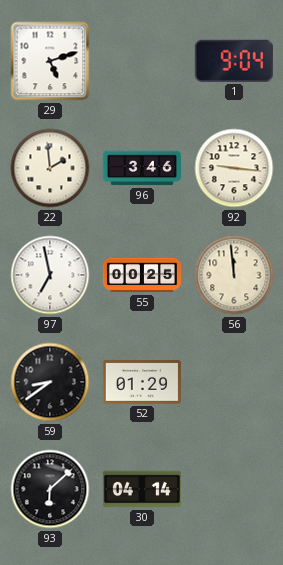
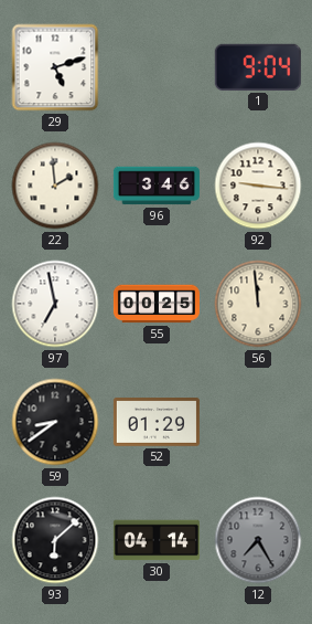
12: none -> 7:25
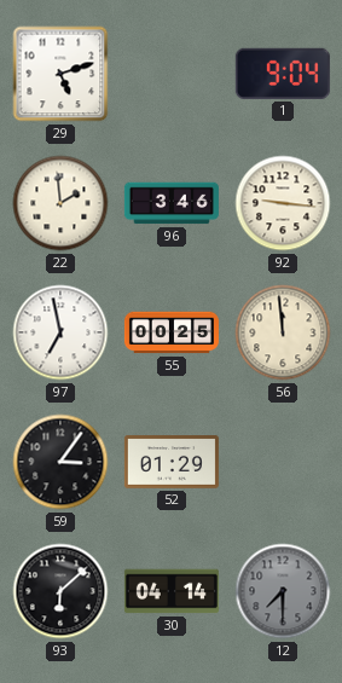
59: 8:39 -> 3:06
12: 7:25 -> 7:30
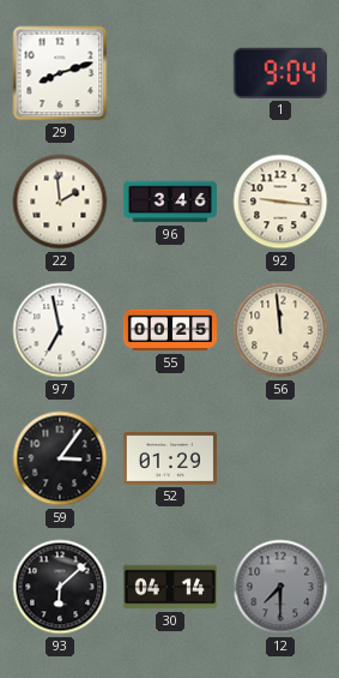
29: 5:12 -> 8:12
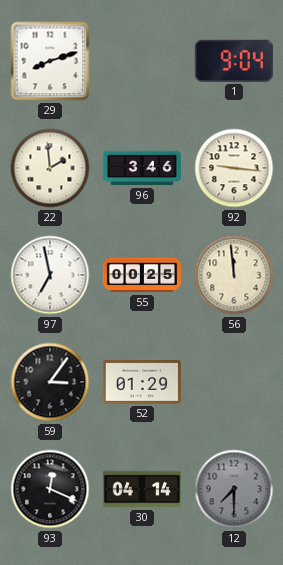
93: 6:08 -> 12:19
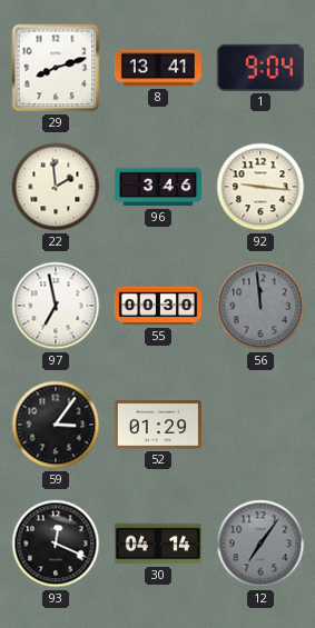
8: none -> 13:41
55: 00:25 -> 00:30
56 dial: cream -> grey
12: 7:30 -> 7:06
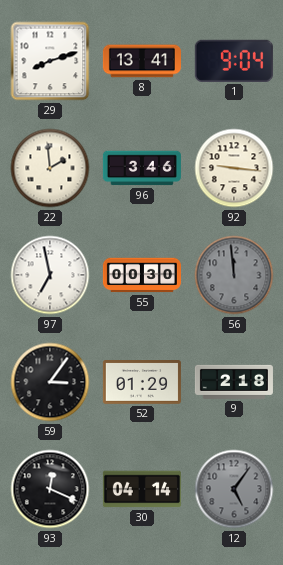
9: none -> 2:18
12: 7:06 -> 5:06
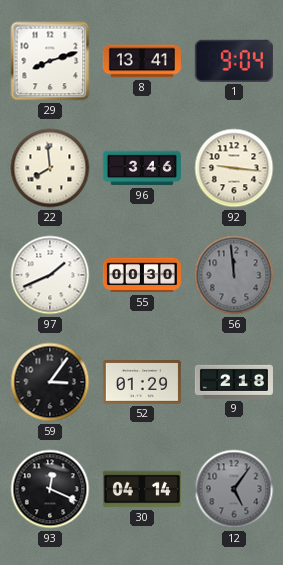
22: 1:59 -> 7:59
97: 6:58 -> 1:41
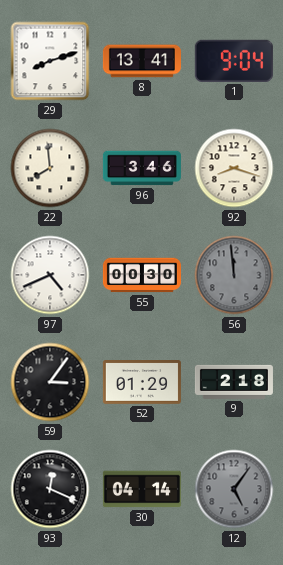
92: 9:16 -> 8:18
97: 1:41 -> 4:41
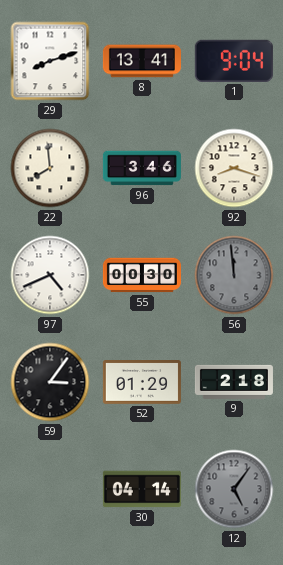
93: 12:19 -> none
